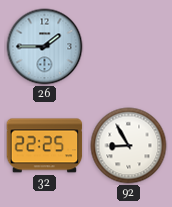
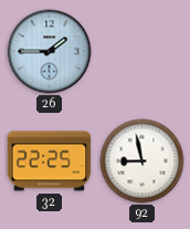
92: 8:55 -> 8:58
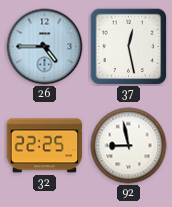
26: 1:45 -> 4:45
37: none -> 12:28
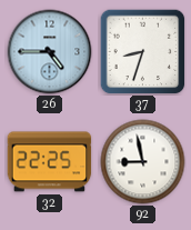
37: 12:28 -> 8:33
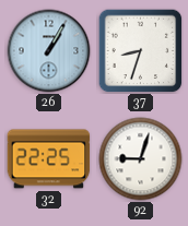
26: 4:45 -> 1:05
92: 8:58 -> 9:03
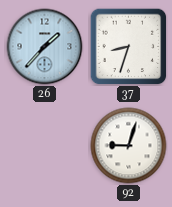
26: 1:05 -> 1:37
32: 22:25 -> none
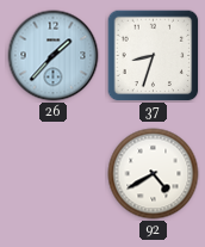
92: 9:03 -> 4:40
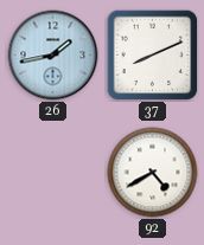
26: 1:37 -> 1:43
37: 8:33 -> 8:11
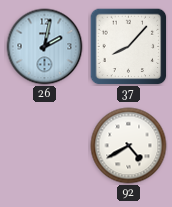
26: 1:43 -> 2:02
37: 8:11 -> 8:07
